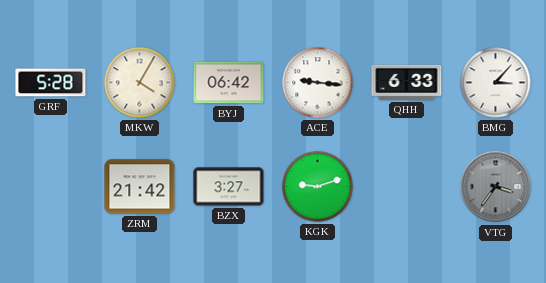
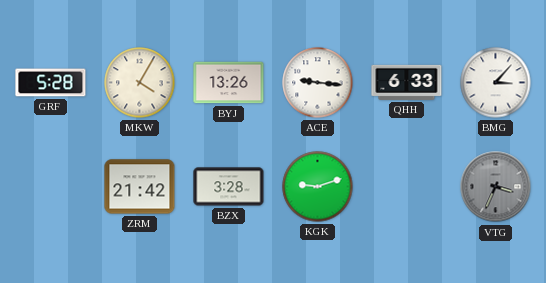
BYJ: 06:42 -> 13:26
BZX: 3:27 -> 3:28
VTG: 3:36 -> 3:34
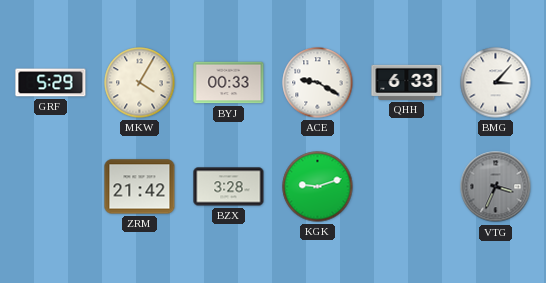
GRF: 5:28 -> 5:29
BYJ: 13:26 -> 00:33
ACE: 9:16 -> 9:20
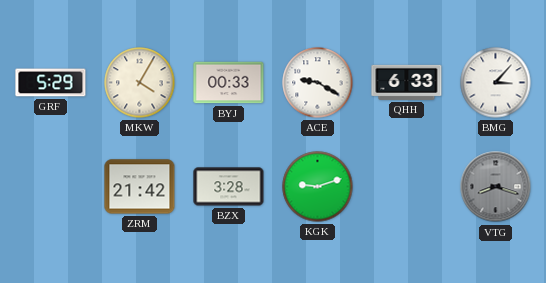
VTG: 3:34 -> 8:18
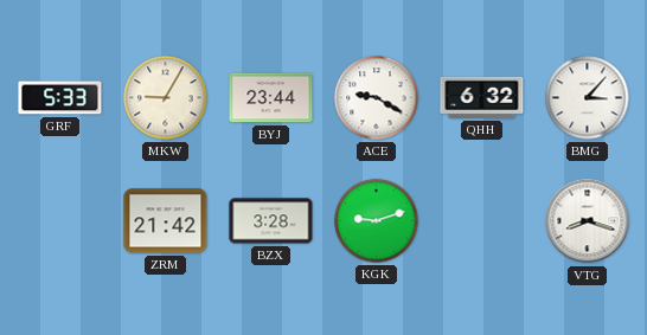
GRF: 5:29 -> 5:33
MKW: 4:05 -> 9:05
BYJ: 00:33 -> 23:44
QHH: 6:33 -> 6:32
VTG dial: grey -> white
